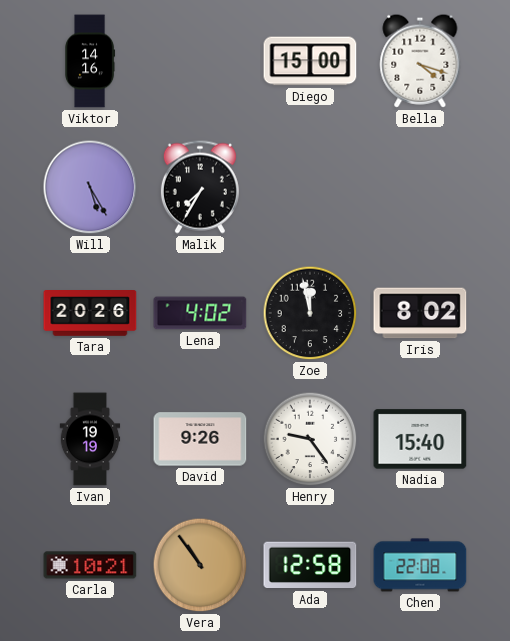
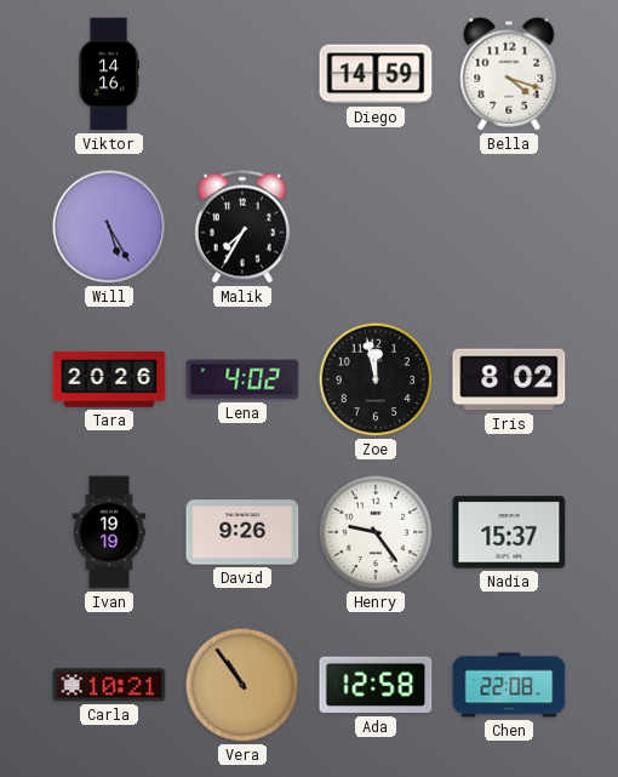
Diego: 15:00 -> 14:59
Nadia: 15:40 -> 15:37
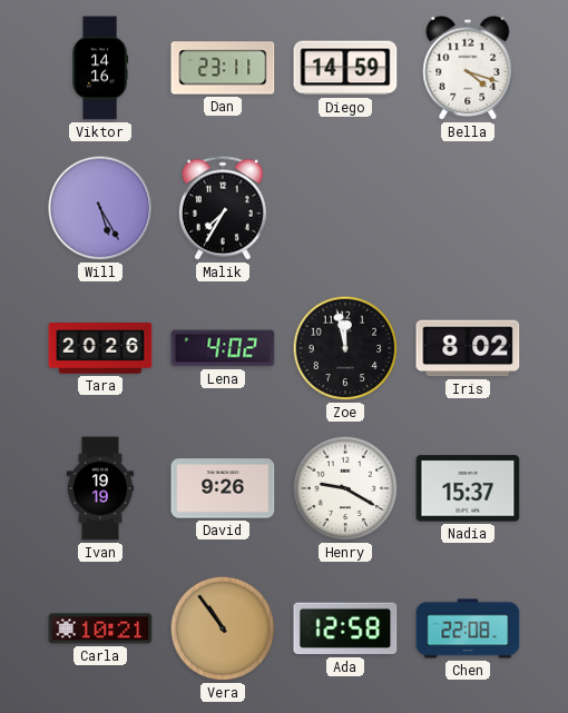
Dan: none -> 23:11
Henry: 9:24 -> 9:20
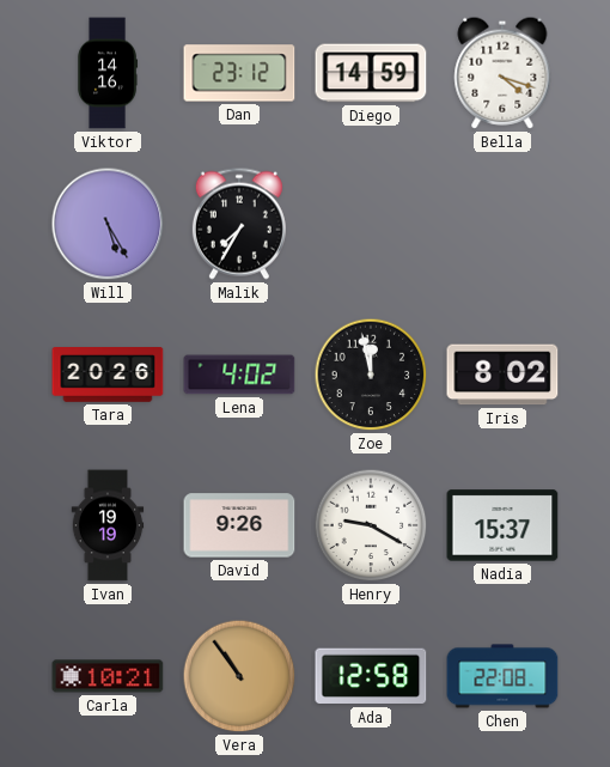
Dan: 23:11 -> 23:12
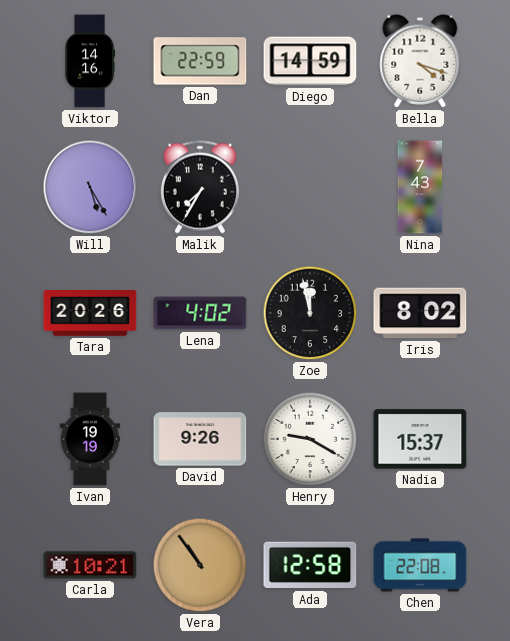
Dan: 23:12 -> 22:59
Nina: none -> 7:43
